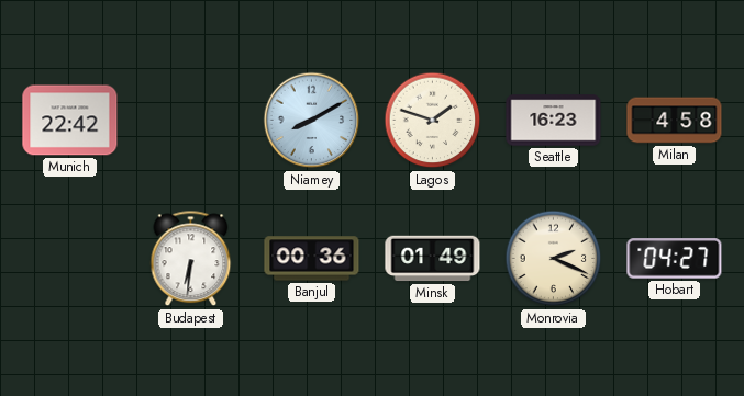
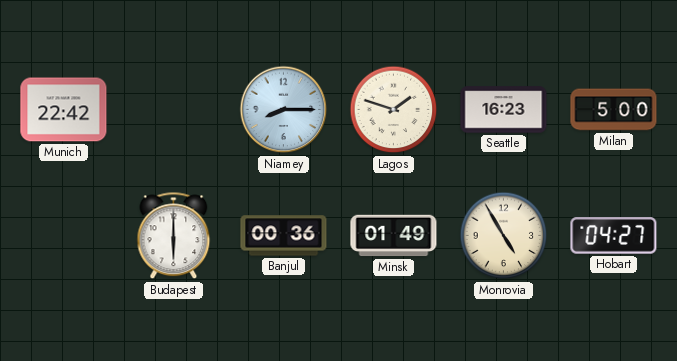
Niamey: 8:10 -> 8:15
Milan: 4:58 -> 5:00
Budapest: 6:31 -> 6:00
Monrovia: 2:19 -> 4:55
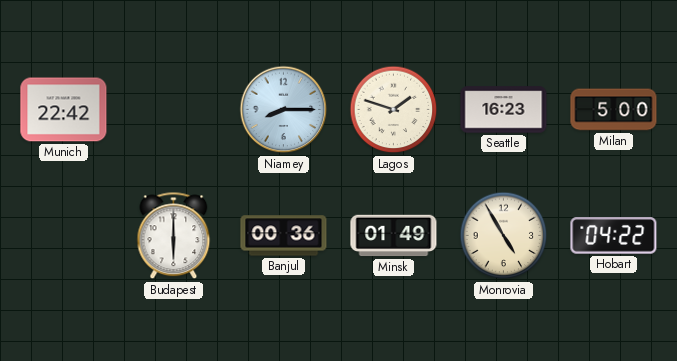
Hobart: 04:27 -> 04:22
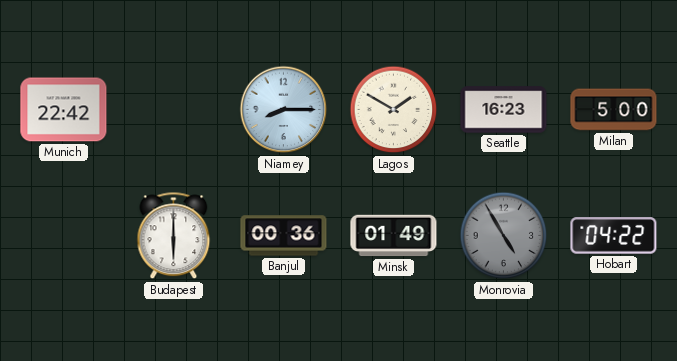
Lagos: 1:48 -> 1:50
Monrovia dial: cream -> grey
